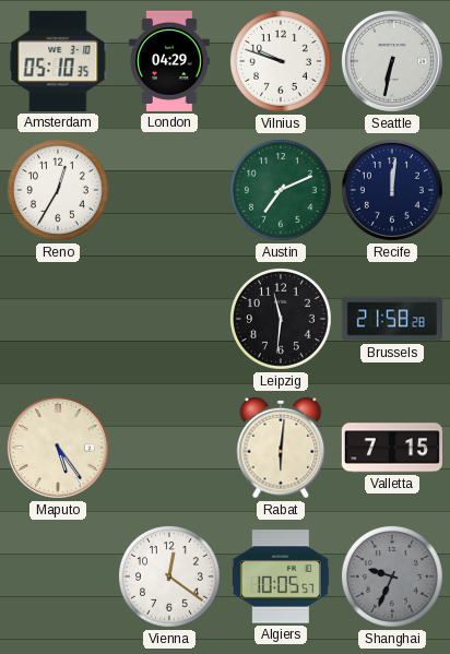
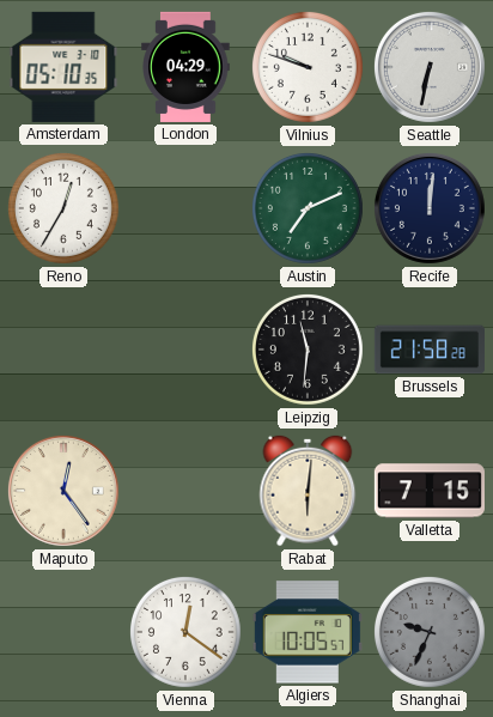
Maputo: 5:24 -> 12:24
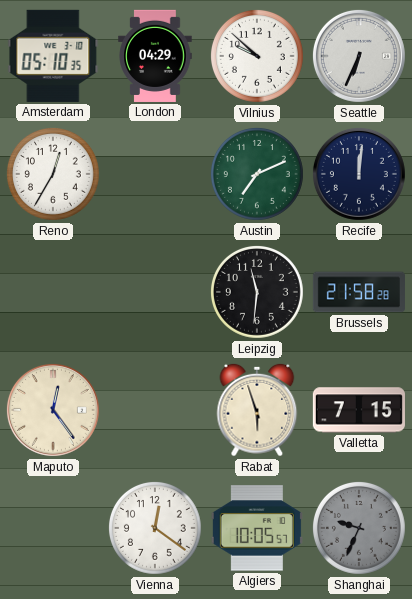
Vilnius: 9:48 -> 9:52
Seattle: 6:32 -> 6:34
Rabat: 6:01 -> 5:57
